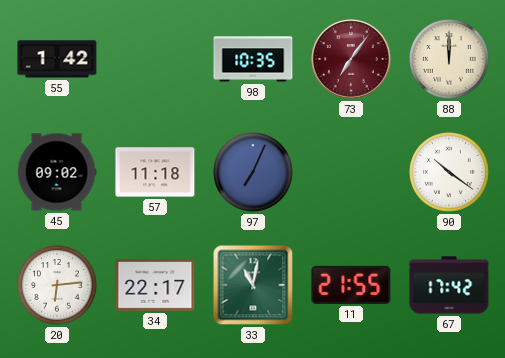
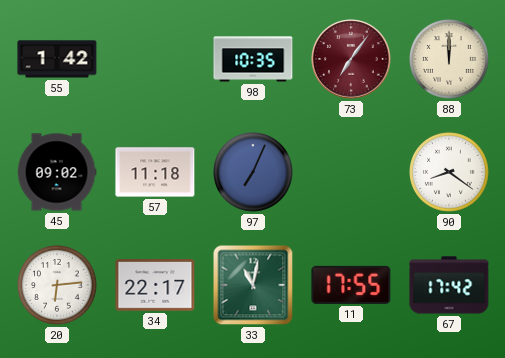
90: 10:21 -> 8:21
11: 21:55 -> 17:55
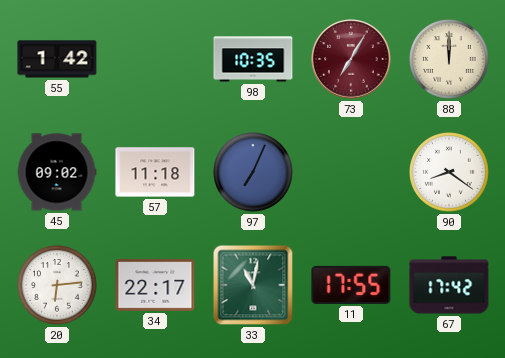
73: 7:06 -> 7:05
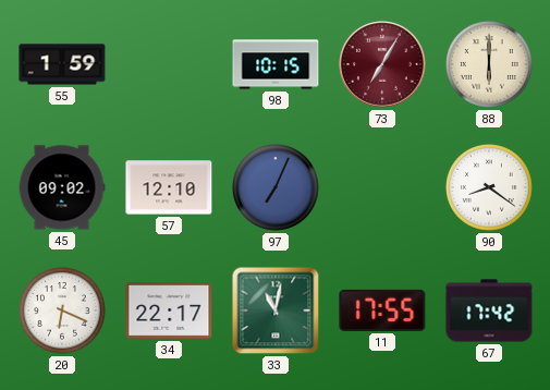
55: 1:42 -> 1:59
98: 10:35 -> 10:15
88: 12:00 -> 6:00
57: 11:18 -> 12:10
20: 6:14 -> 6:19
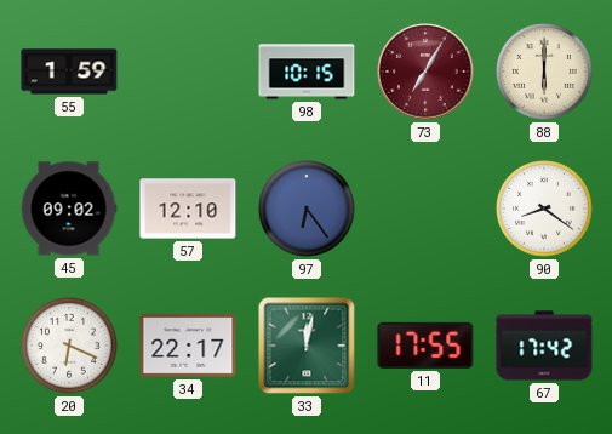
97: 7:04 -> 6:24
33: 11:02 -> 12:02
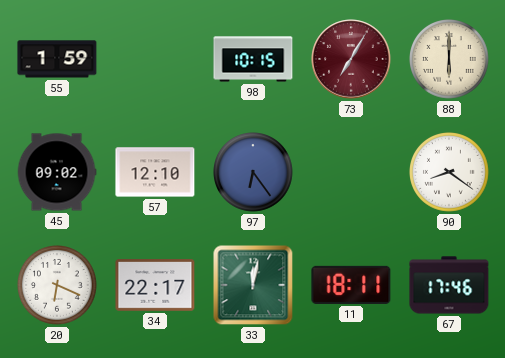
11: 17:55 -> 18:11
67: 17:42 -> 17:46
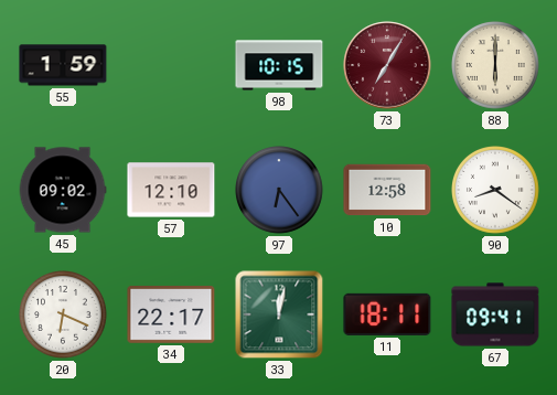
10: none -> 12:58
67: 17:46 -> 09:41
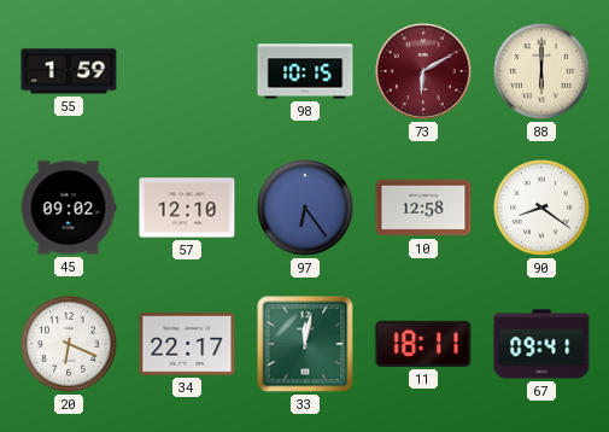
73: 7:05 -> 6:10
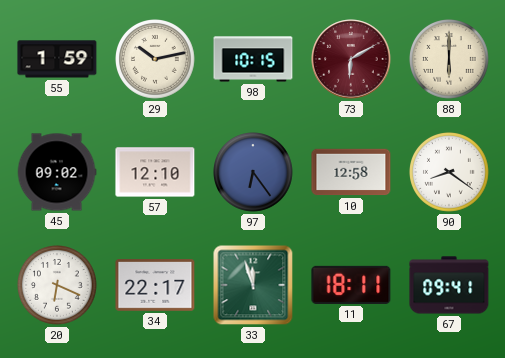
29: none -> 10:13
33: 12:02 -> 11:57
